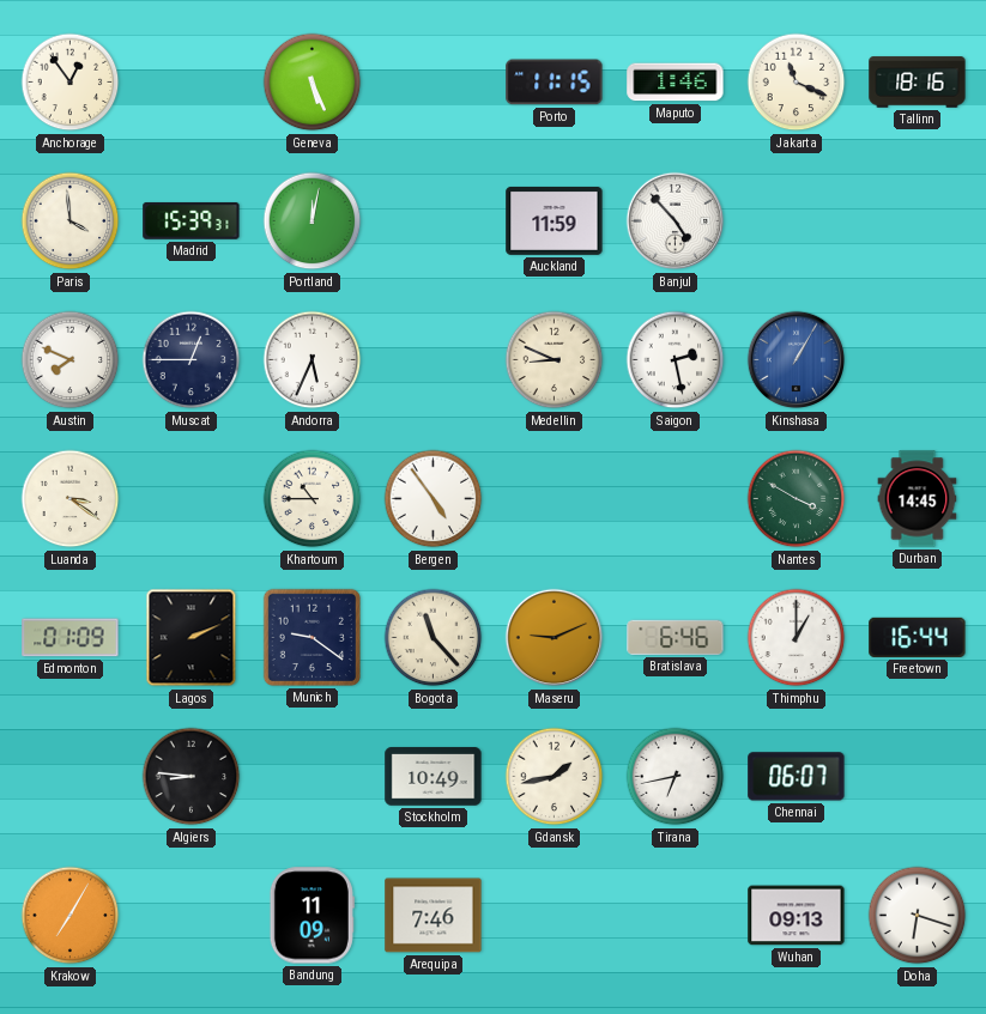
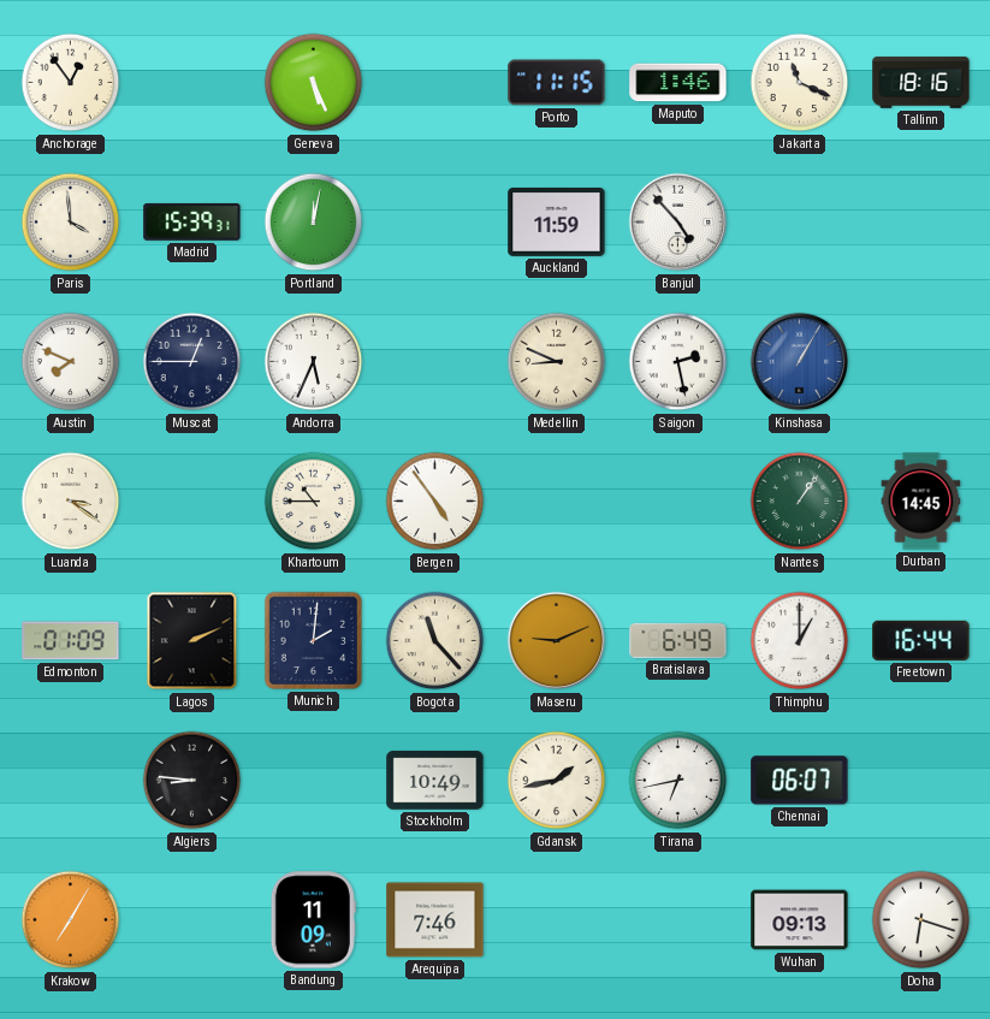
Nantes: 3:50 -> 1:06
Munich: 9:21 -> 2:01
Bratislava: 6:46 -> 6:49
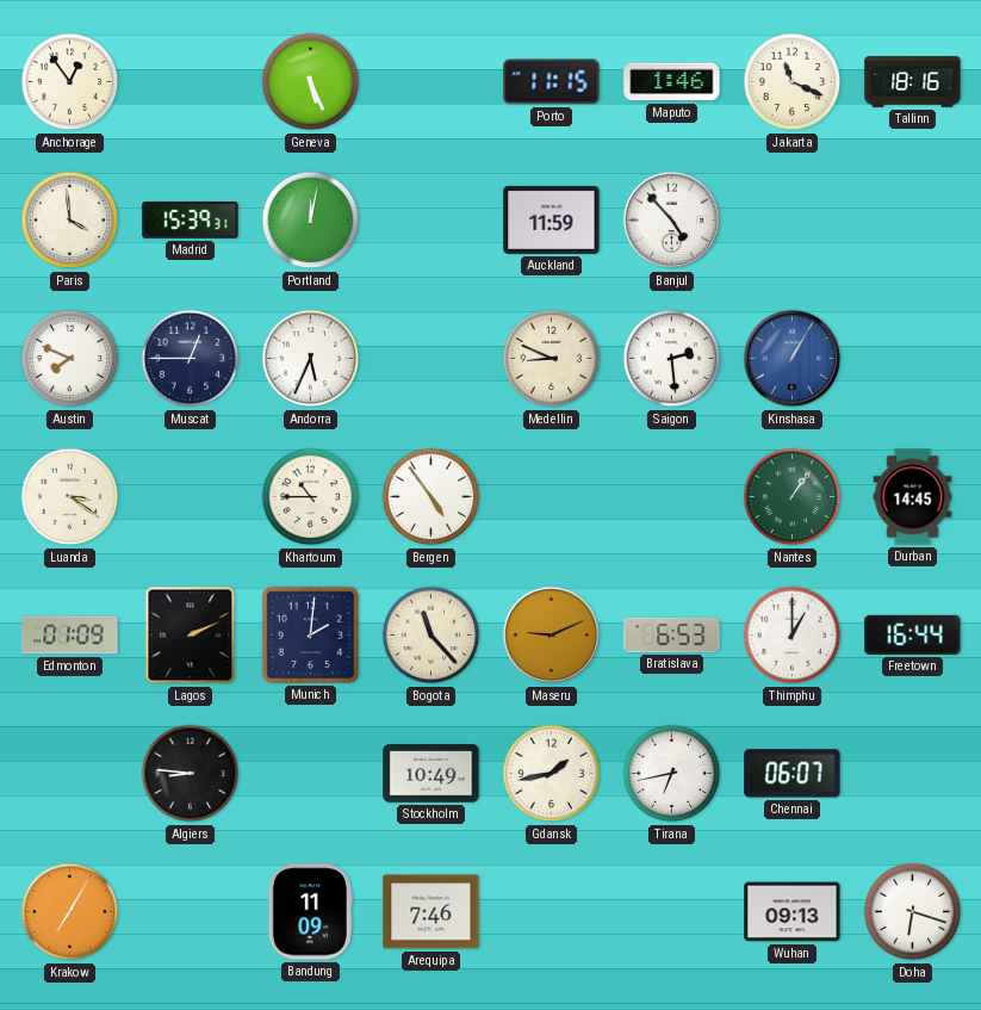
Saigon: 2:28 -> 2:29
Bratislava: 6:49 -> 6:53
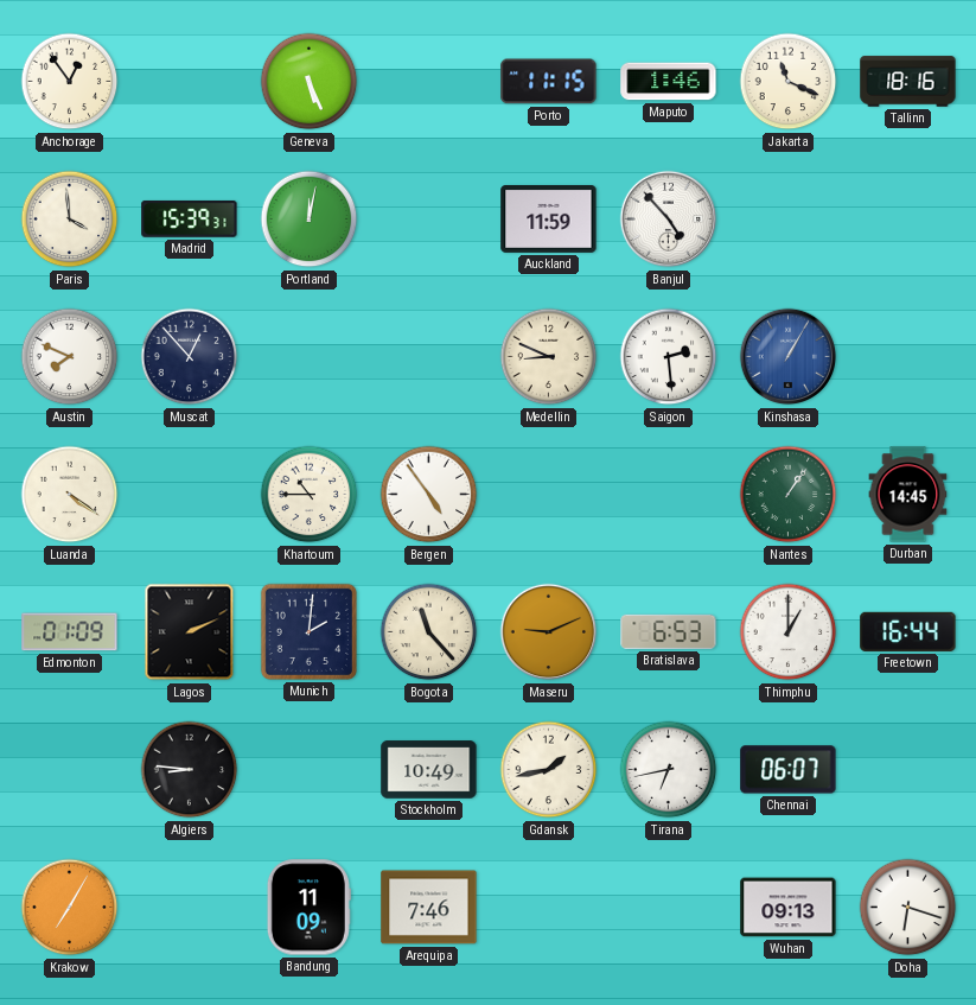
Muscat: 12:45 -> 12:53
Andorra: 5:34 -> none
Luanda: 3:21 -> 4:21
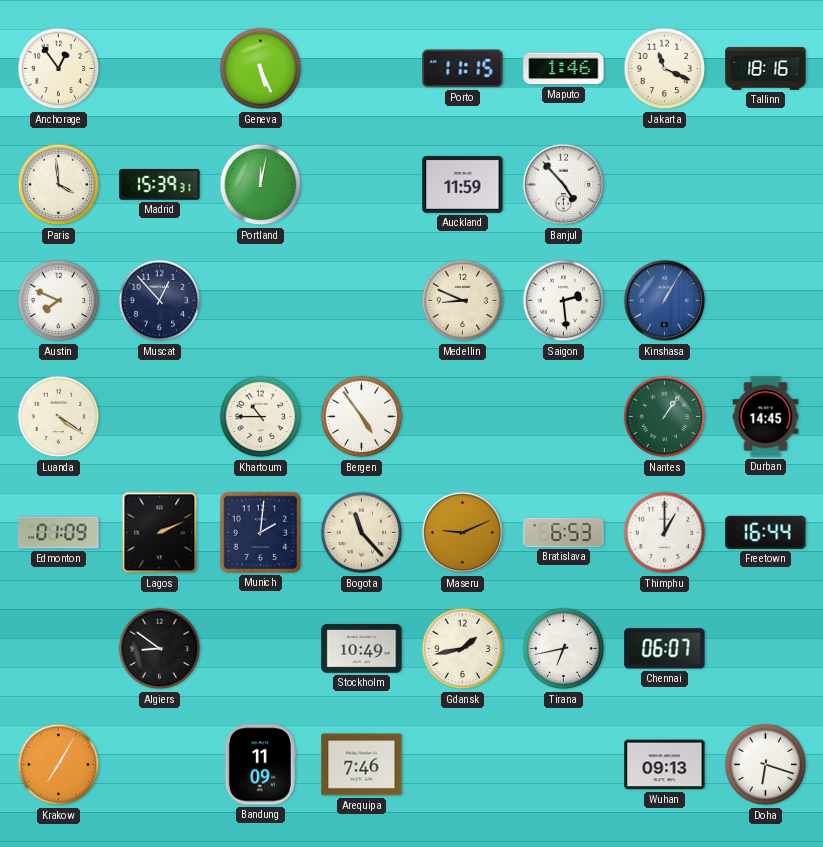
Algiers: 8:46 -> 8:51
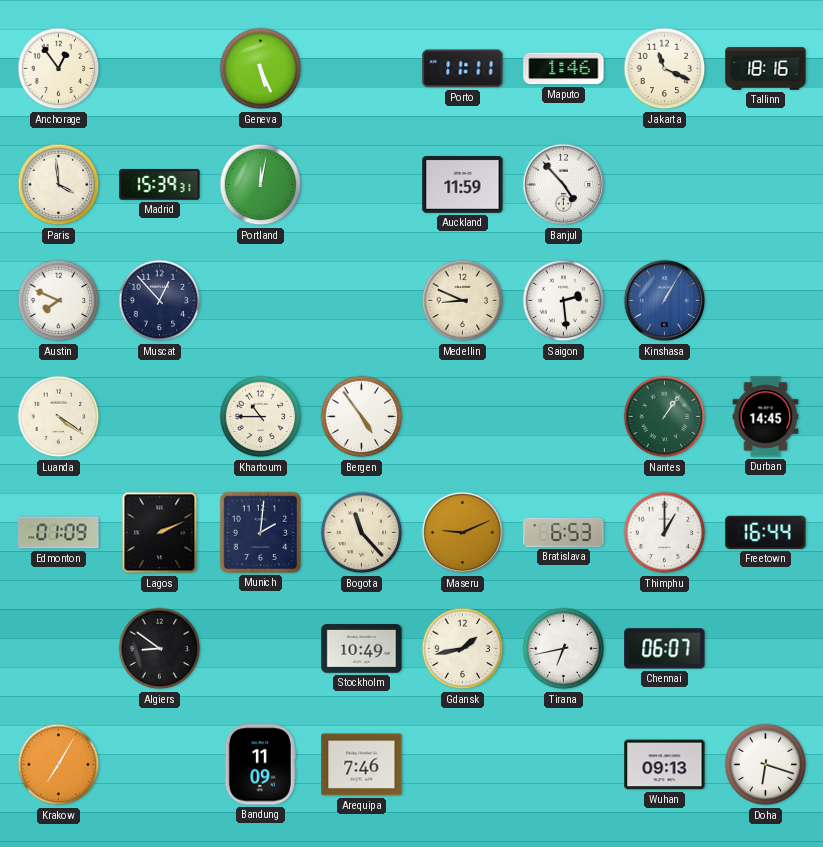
Porto: 11:15 -> 11:11
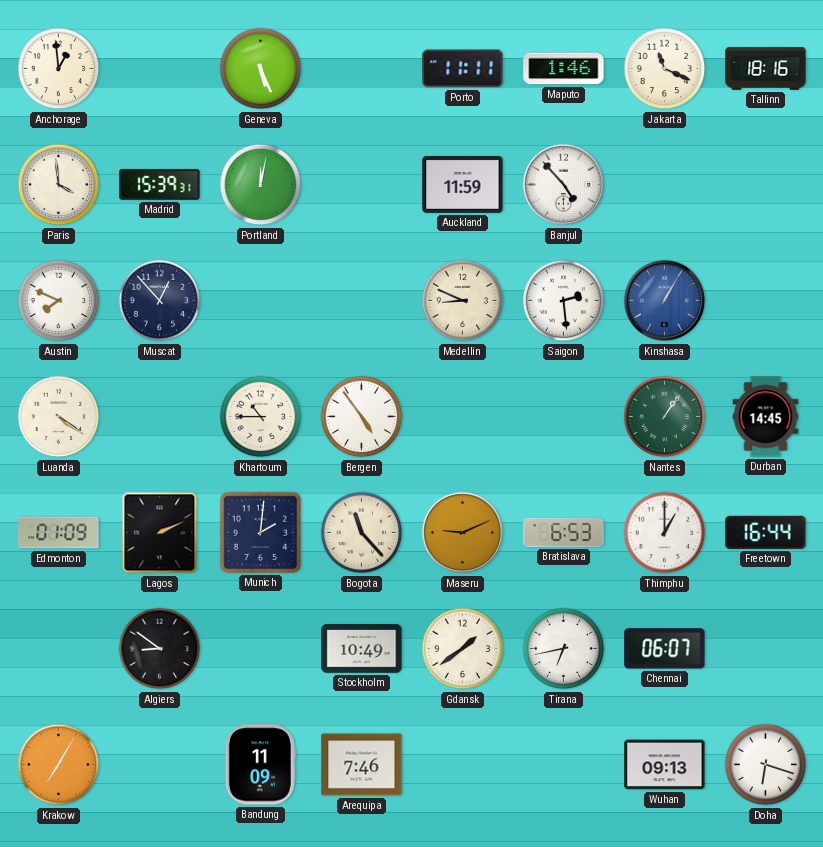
Anchorage: 12:54 -> 12:59
Gdansk: 1:43 -> 1:39
